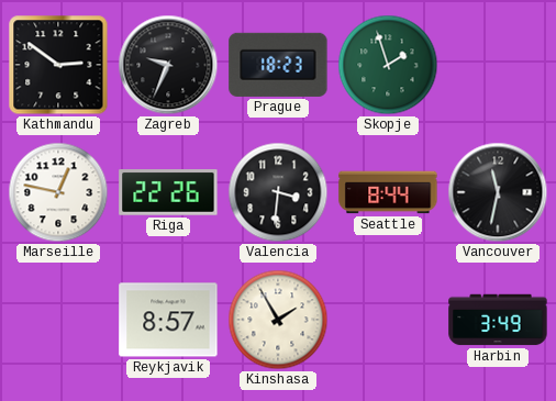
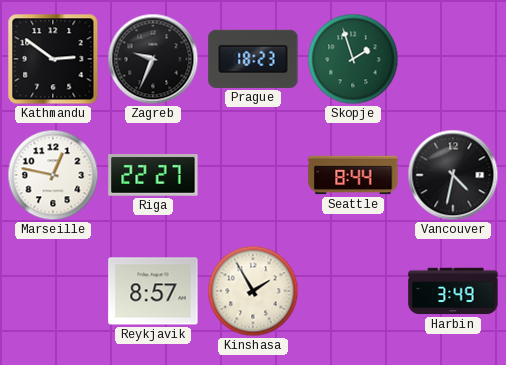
Riga: 22:26 -> 22:27
Valencia: 3:31 -> none
Vancouver: 11:32 -> 4:32
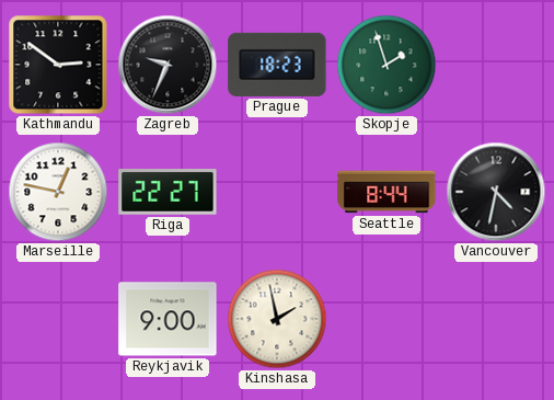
Reykjavik: 8:57 -> 9:00
Kinshasa: 1:55 -> 1:58
Harbin: 3:49 -> none
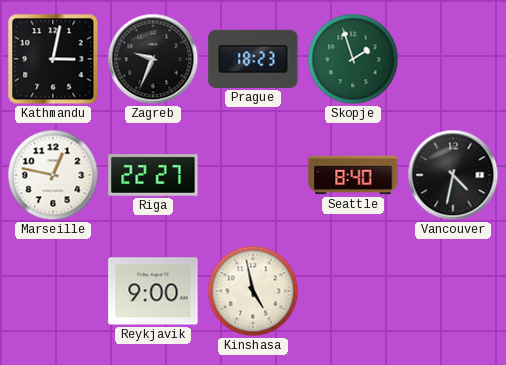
Kathmandu: 2:51 -> 3:02
Seattle: 8:44 -> 8:40
Kinshasa: 1:58 -> 4:58
